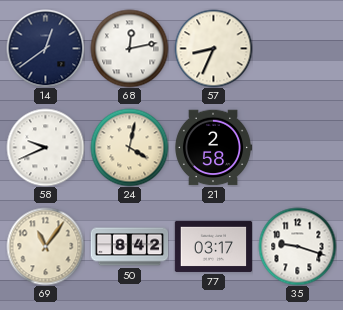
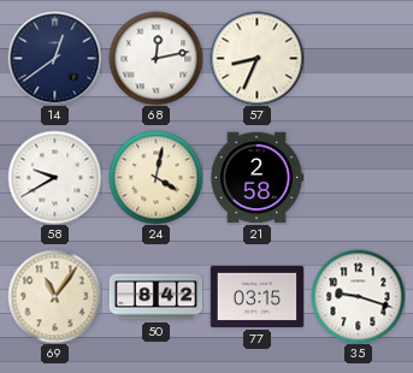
58: 9:41 -> 9:40
77: 03:17 -> 03:15
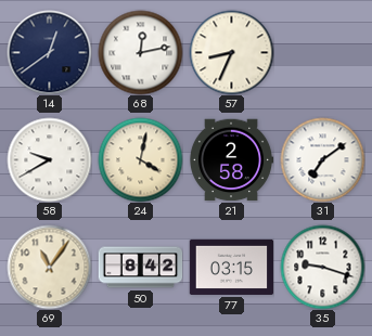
31: none -> 7:09
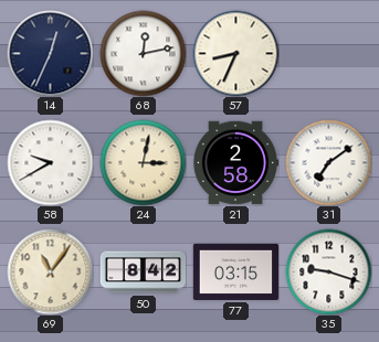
14: 12:39 -> 12:34
24: 4:02 -> 3:02
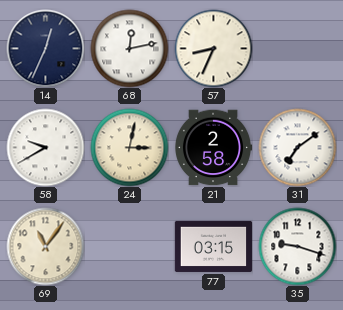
50: 8:42 -> none
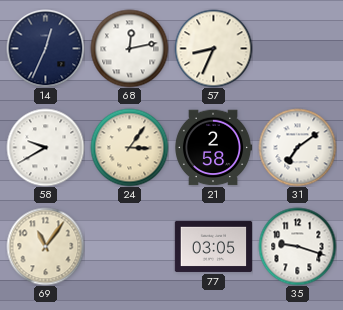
24: 3:02 -> 3:06
77: 03:15 -> 03:05
